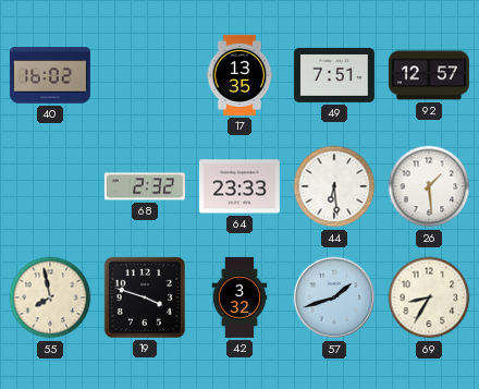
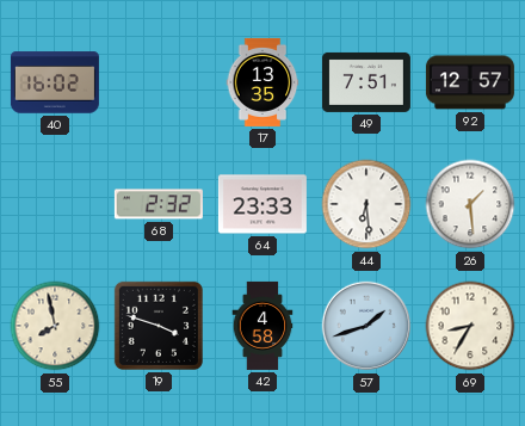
42: 3:32 -> 4:58
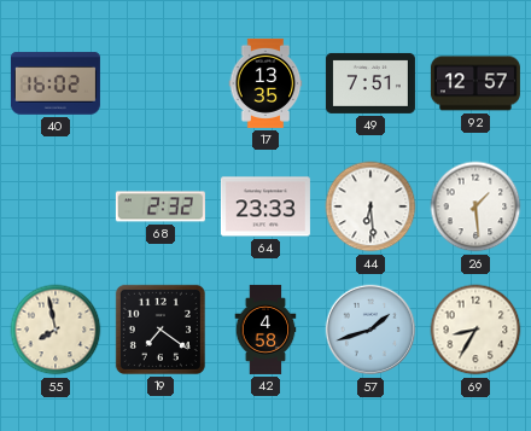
19: 3:48 -> 7:21
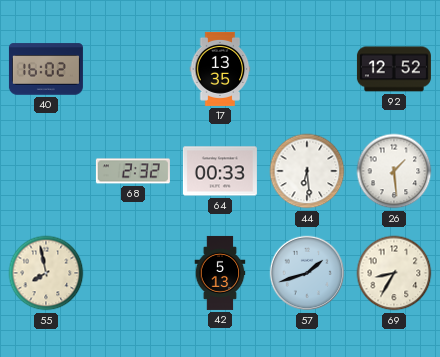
49: 7:51 -> none
92: 12:57 -> 12:52
64: 23:33 -> 00:33
19: 7:21 -> none
42: 4:58 -> 5:13
